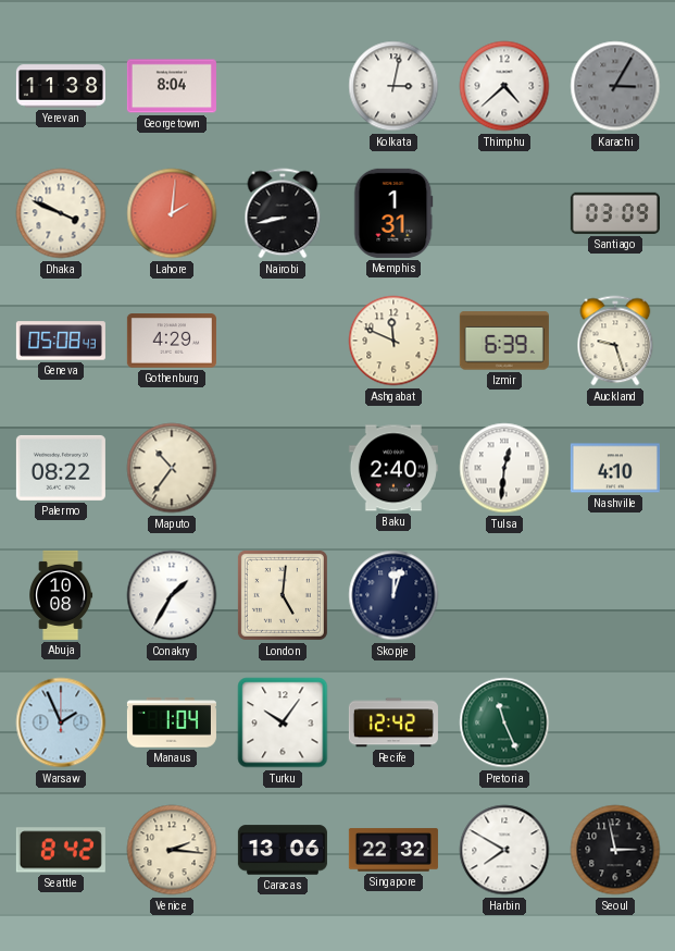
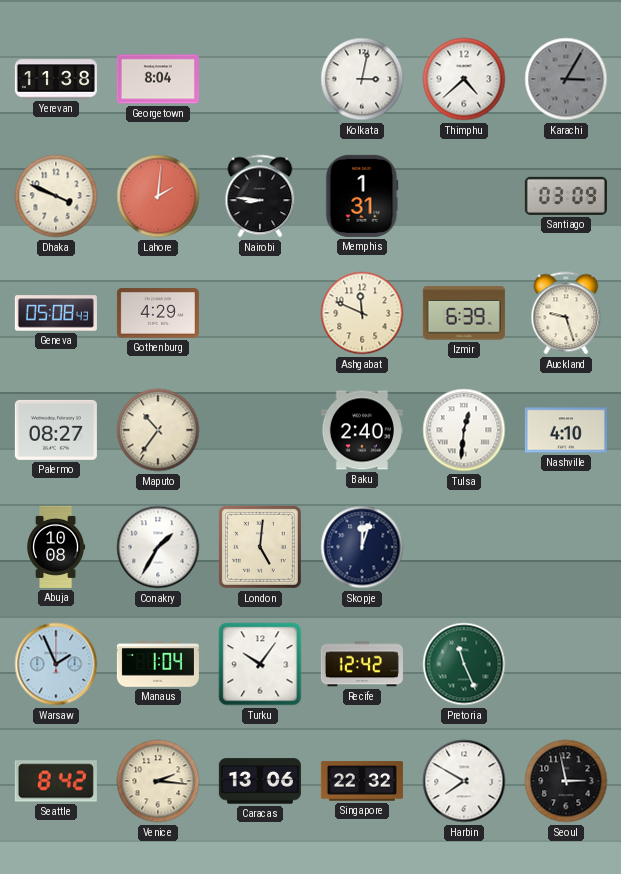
Nairobi: 8:43 -> 8:46
Palermo: 08:22 -> 08:27
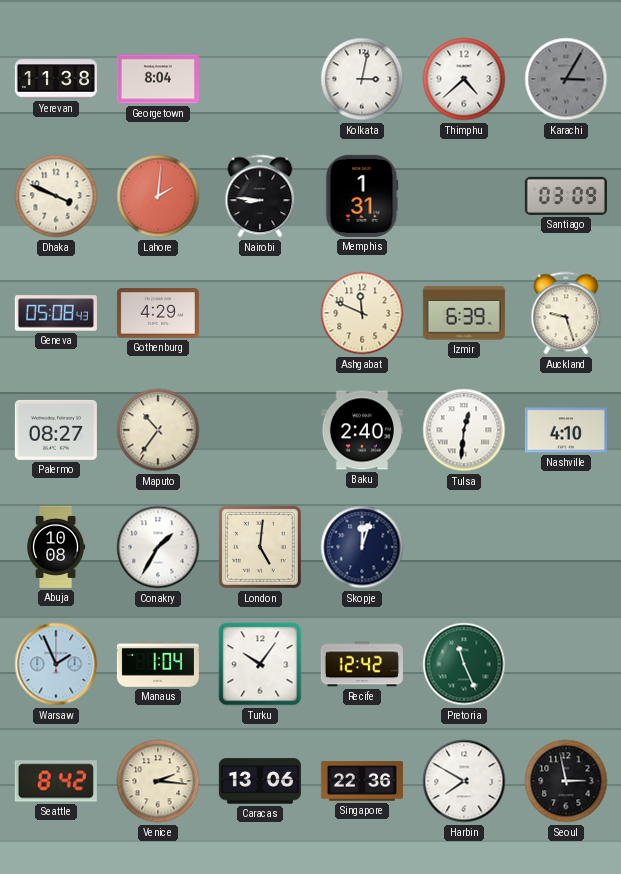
Singapore: 22:32 -> 22:36
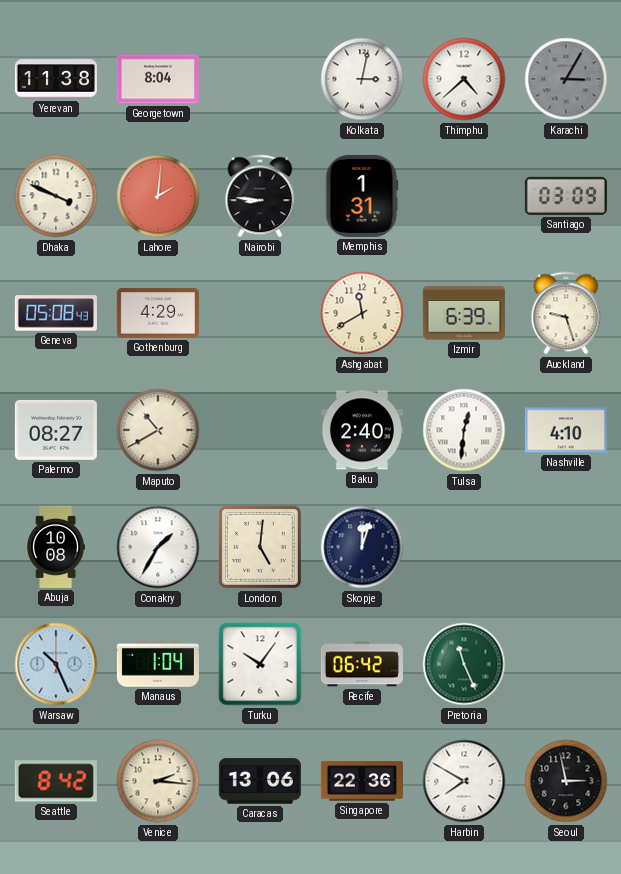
Ashgabat: 11:49 -> 11:40
Maputo: 10:36 -> 10:40
Warsaw: 1:56 -> 10:26
Recife: 12:42 -> 06:42
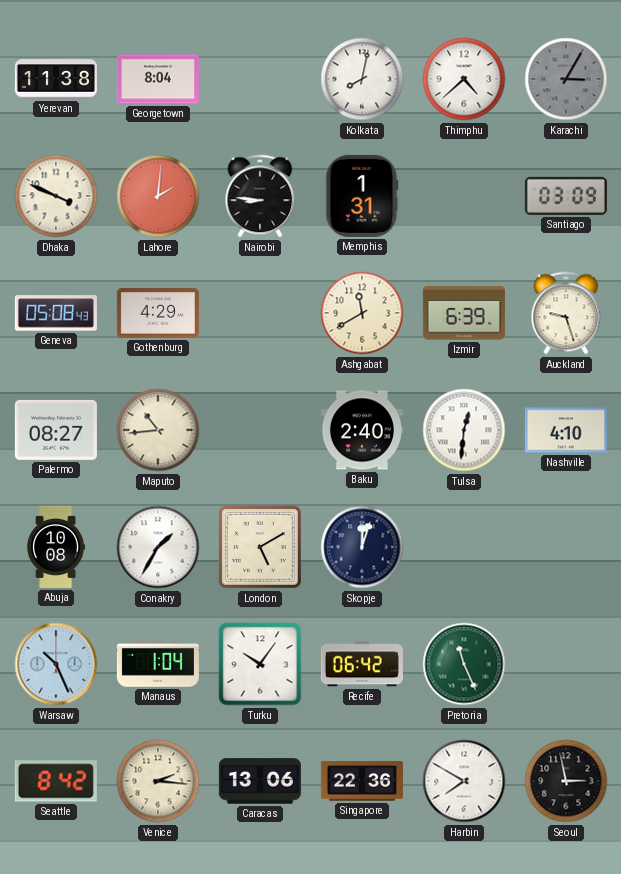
Kolkata: 3:02 -> 8:02
Maputo: 10:40 -> 10:44
London: 5:01 -> 5:10
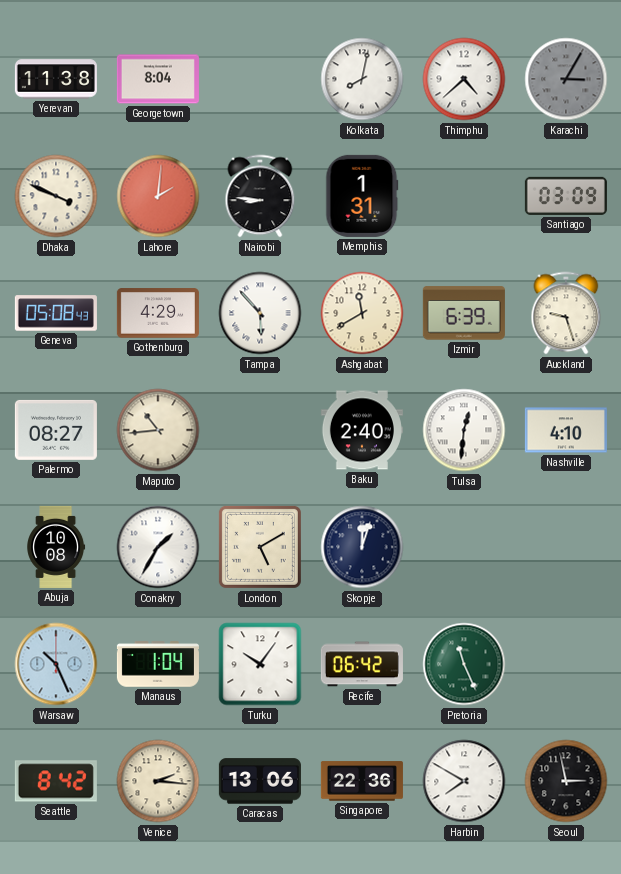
Tampa: none -> 5:53
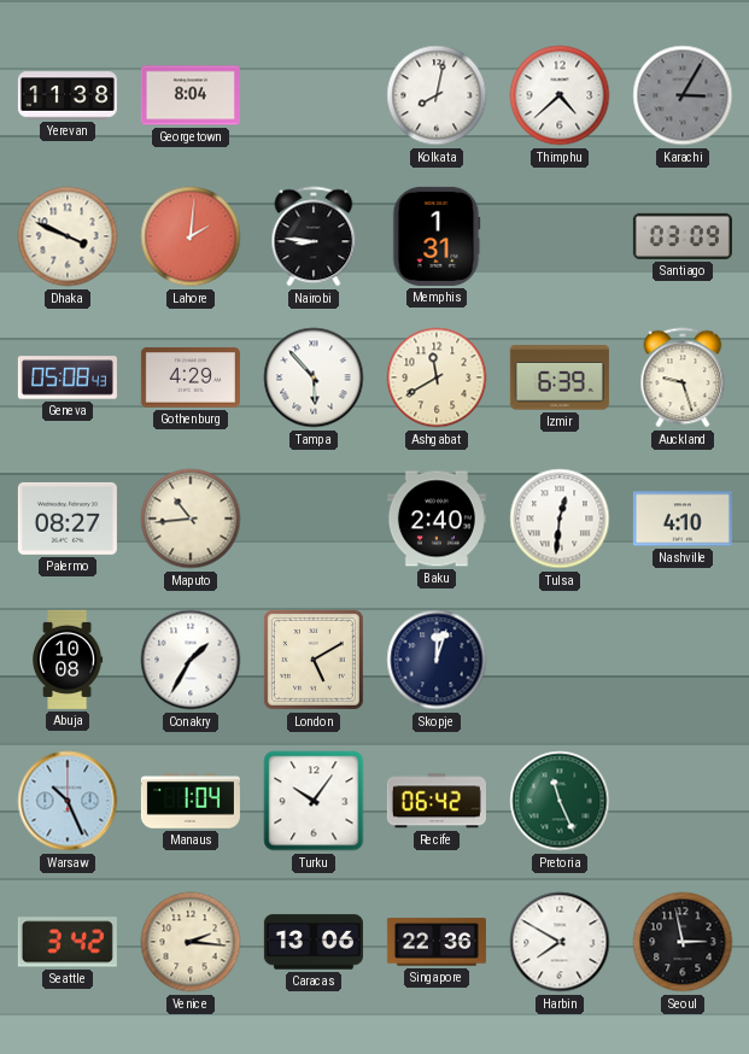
Seattle: 8:42 -> 3:42
